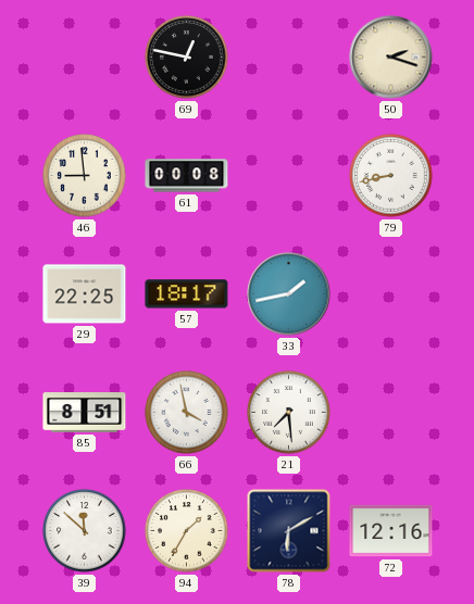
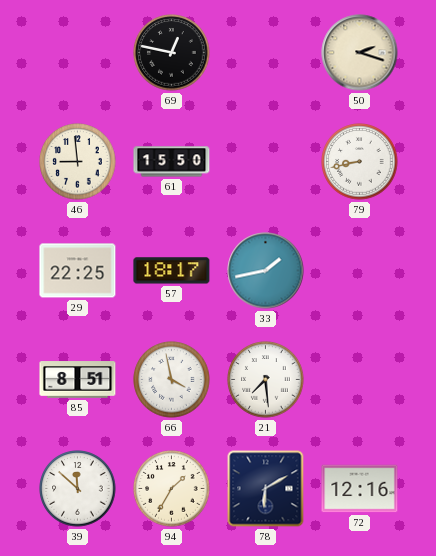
61: 00:08 -> 15:50
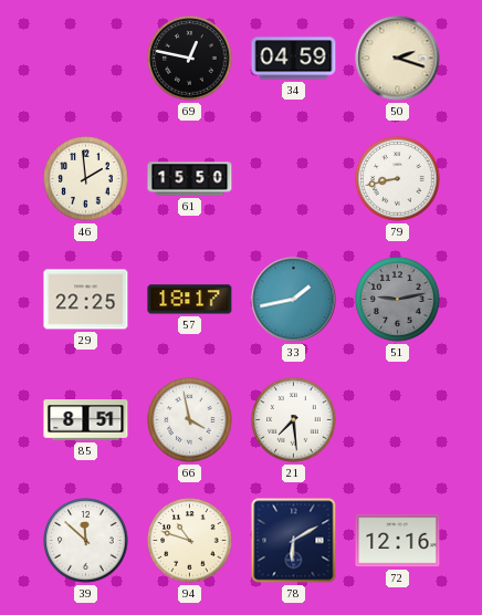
34: none -> 04:59
46: 8:59 -> 1:59
51: none -> 9:13
94: 1:35 -> 10:48
